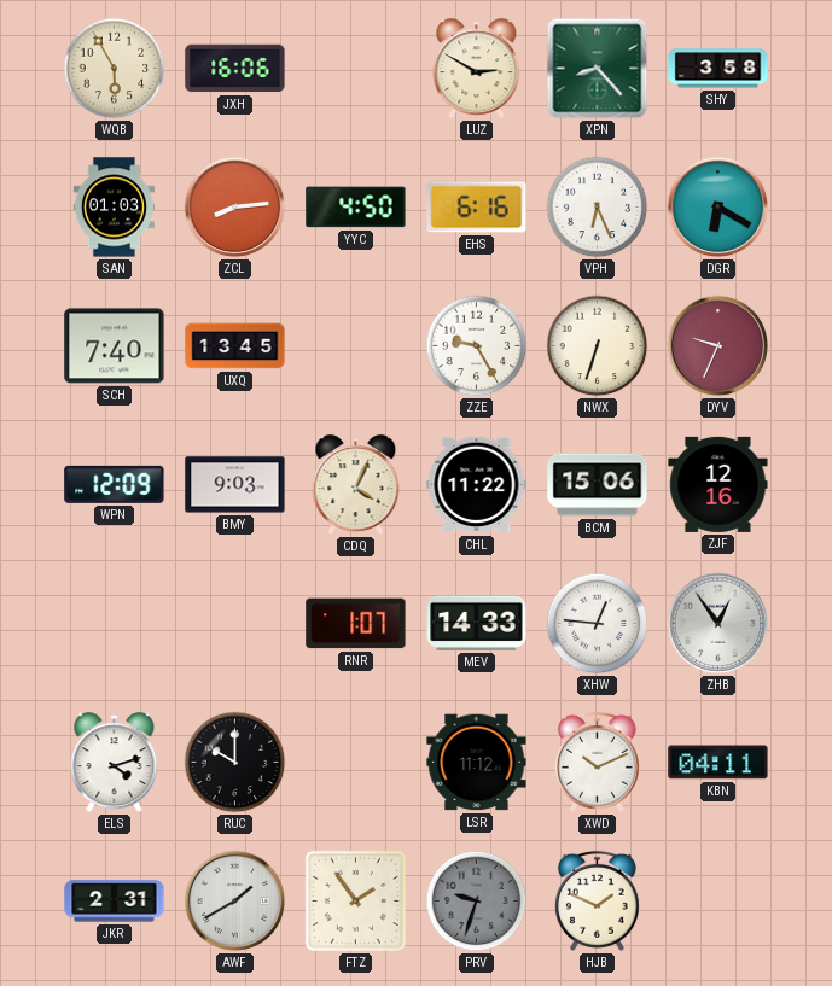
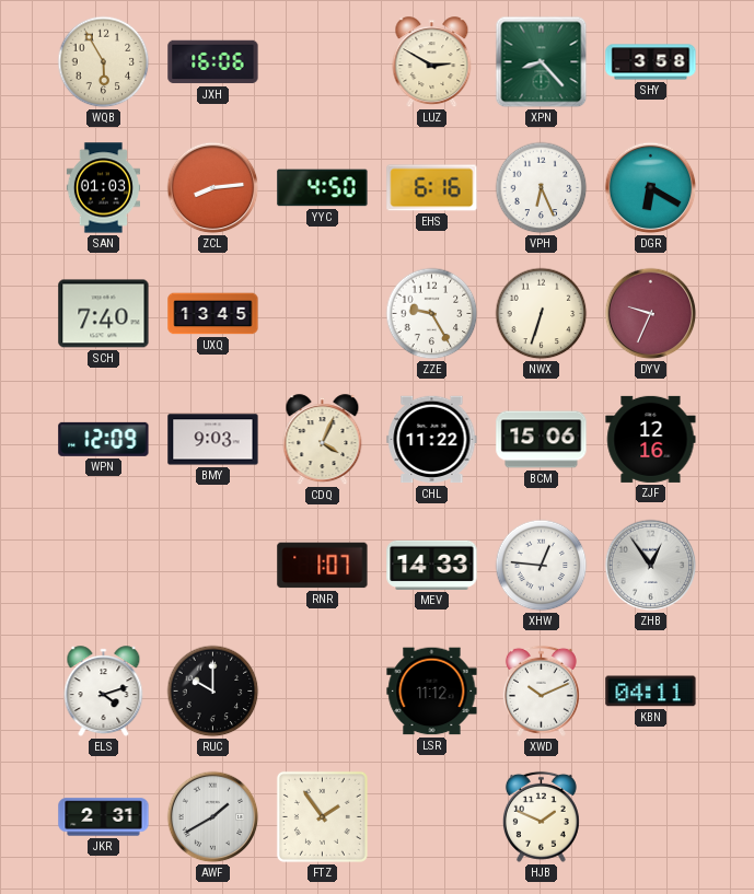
PRV: 9:33 -> none
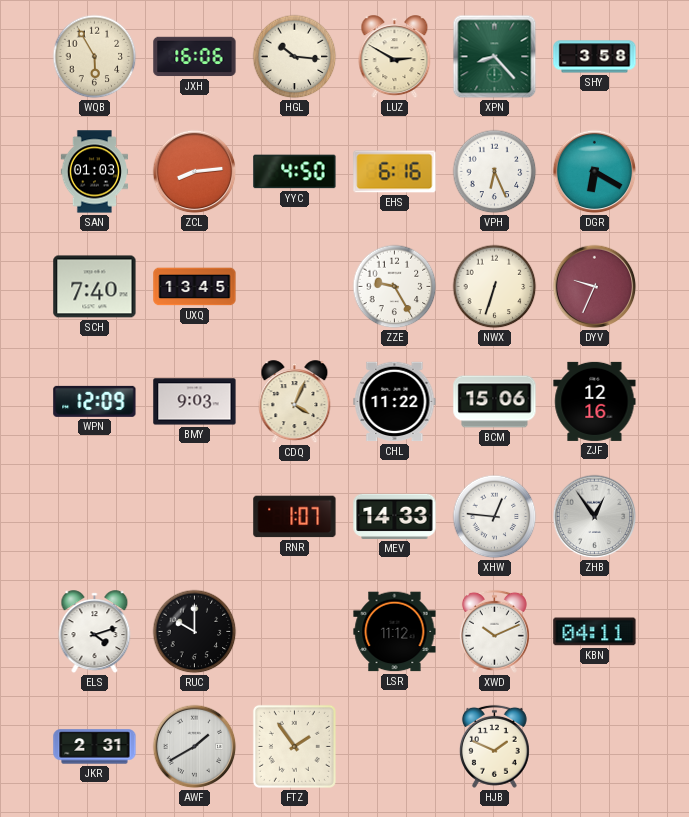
HGL: none -> 10:16
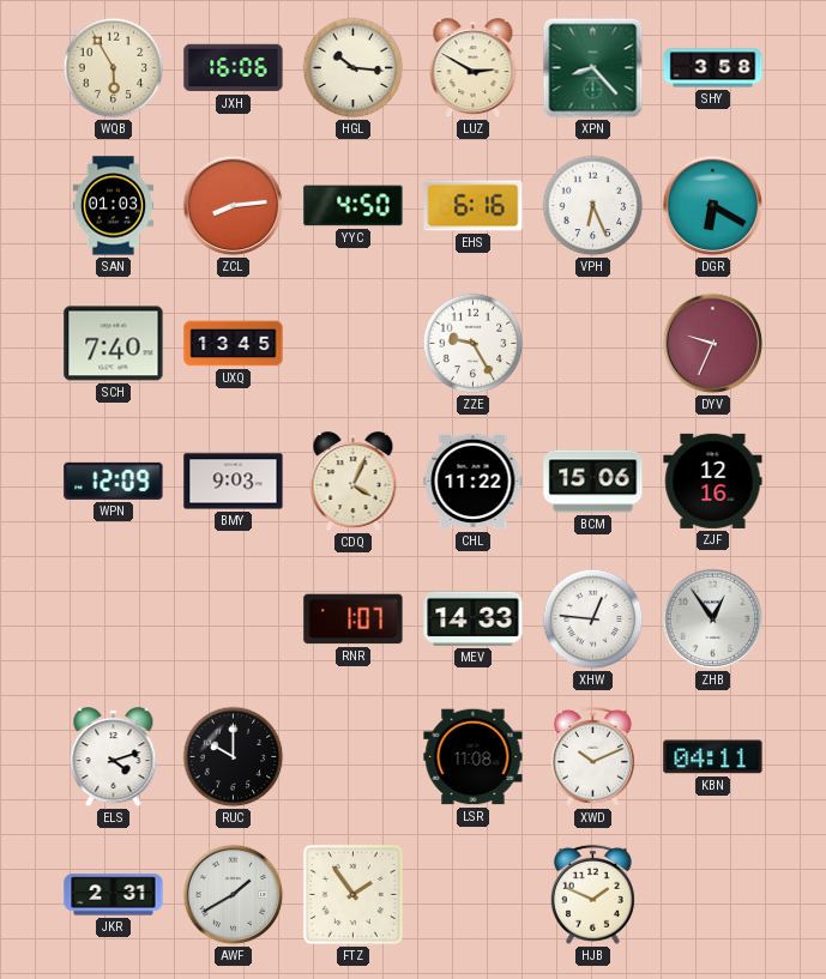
NWX: 6:33 -> none
LSR: 11:12 -> 11:08
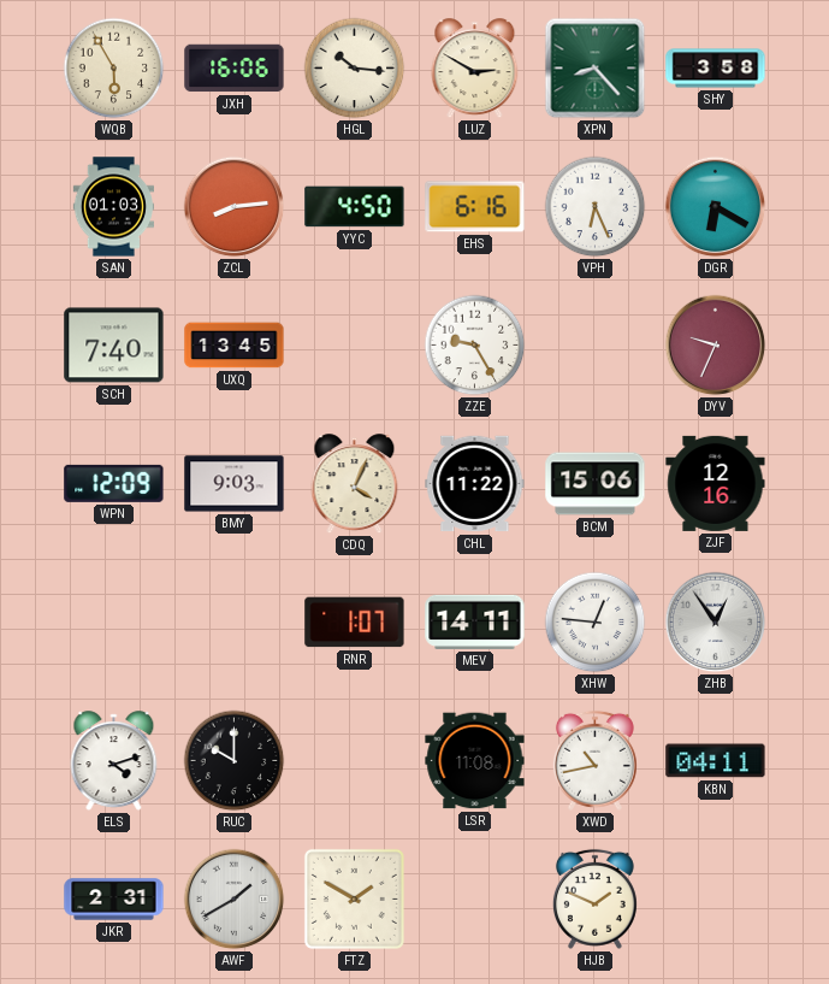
MEV: 14:33 -> 14:11
XWD: 10:11 -> 10:43
FTZ: 1:54 -> 1:50
